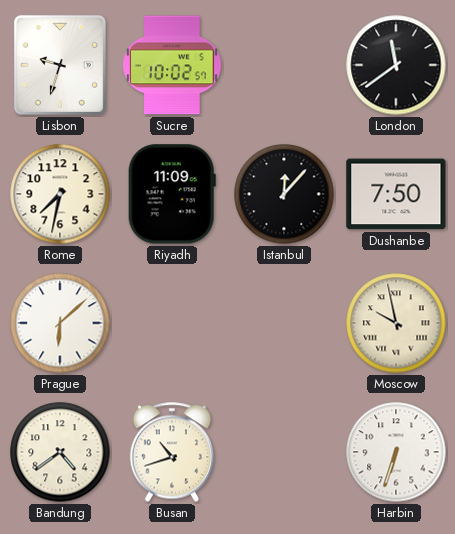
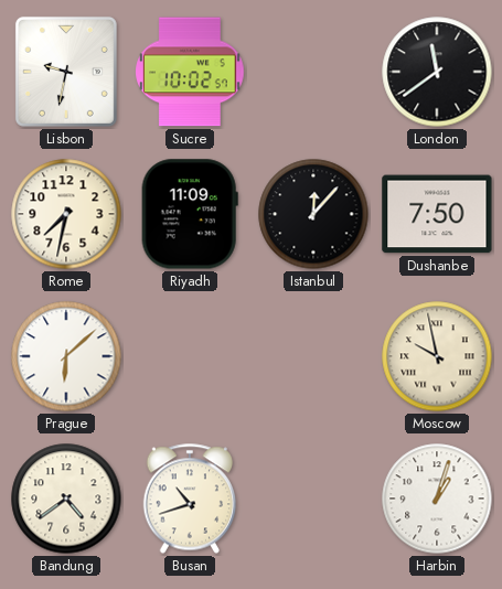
Lisbon: 9:33 -> 9:32
Harbin: 6:33 -> 1:03
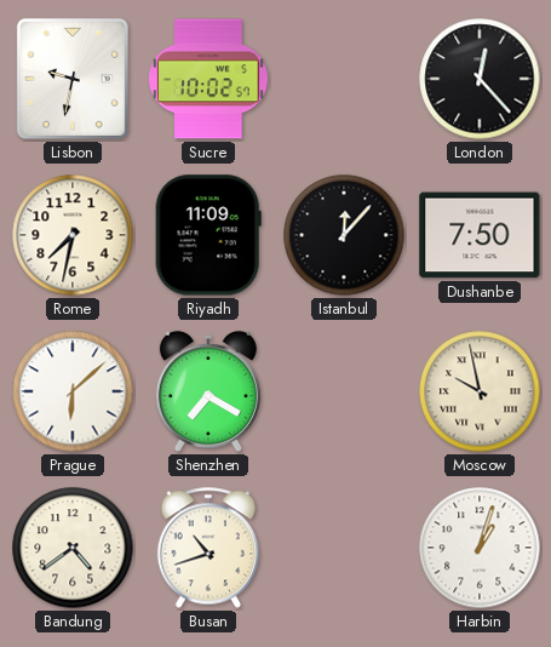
London: 11:39 -> 12:23
Shenzhen: none -> 7:20
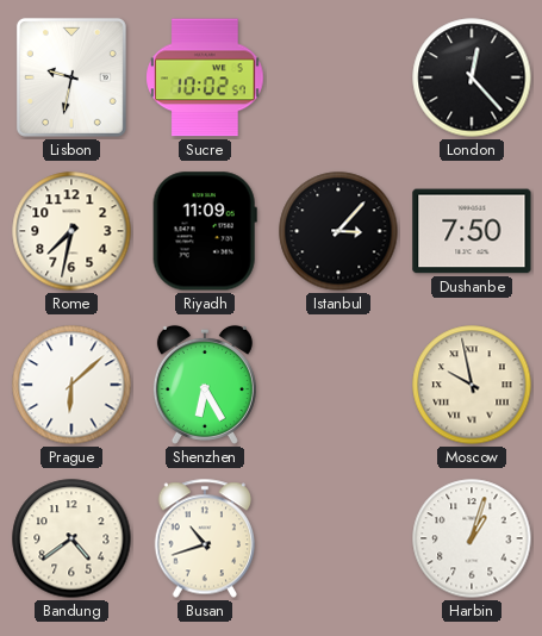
Istanbul: 12:07 -> 3:07
Shenzhen: 7:20 -> 6:25
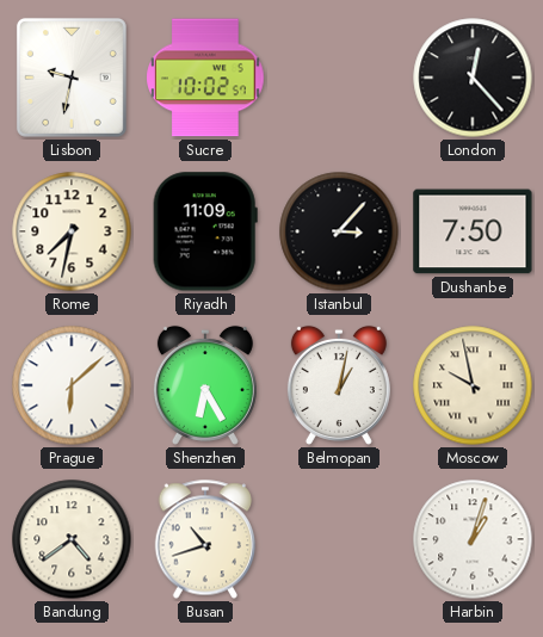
Belmopan: none -> 1:02
